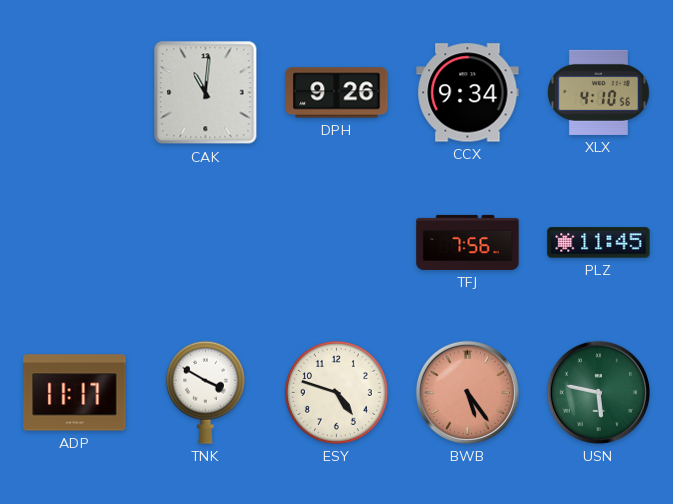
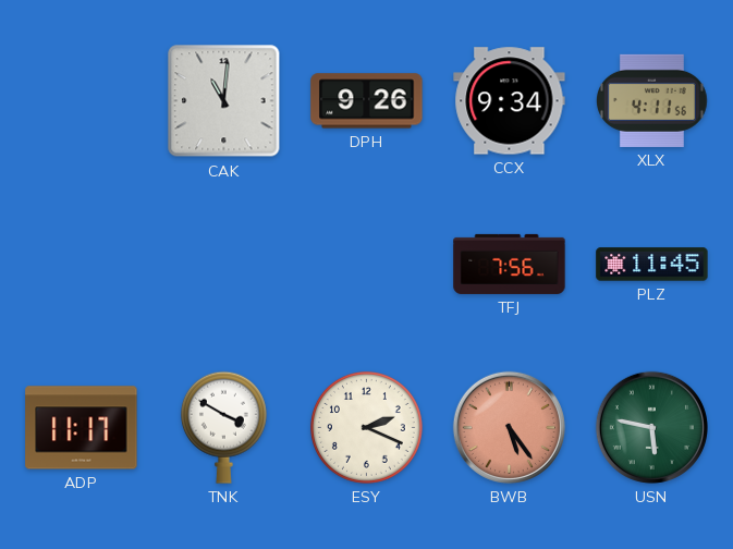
XLX: 4:10 -> 4:11
ESY: 4:48 -> 2:19
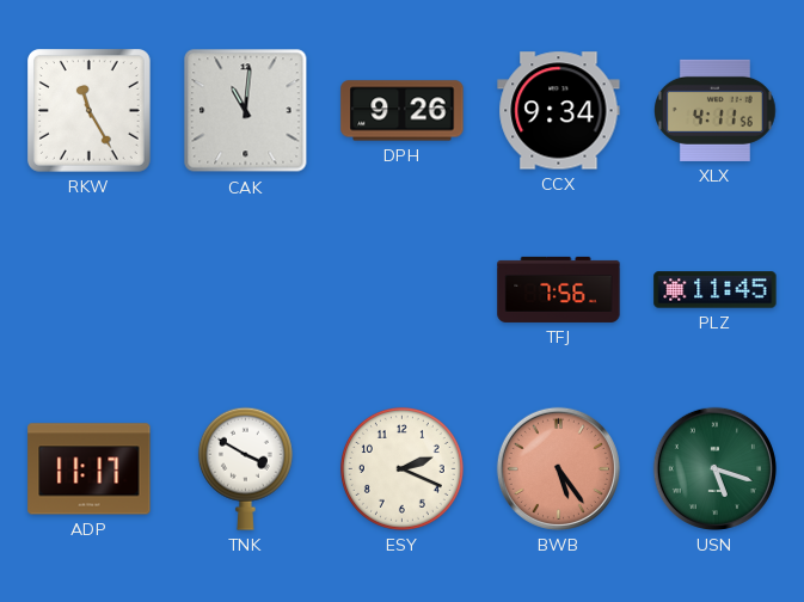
RKW: none -> 11:25
USN: 5:47 -> 5:18
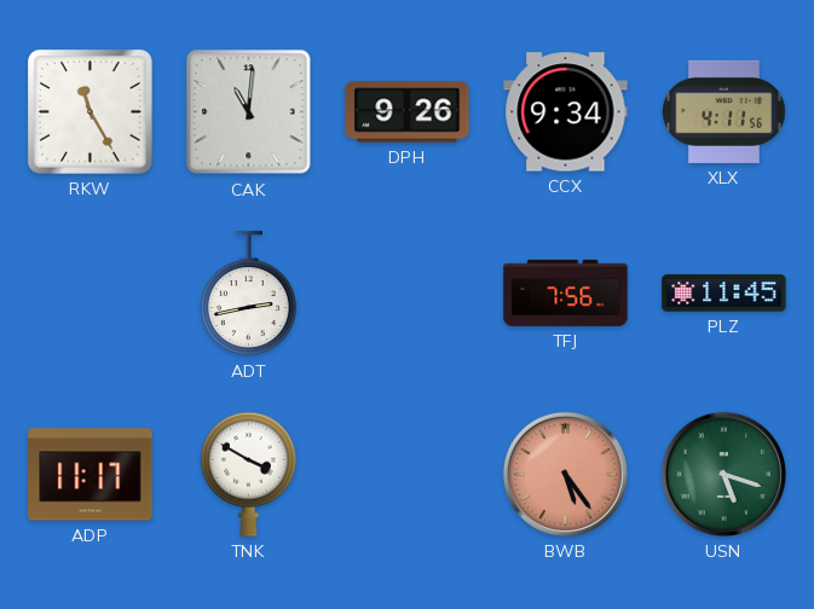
ADT: none -> 2:43
ESY: 2:19 -> none
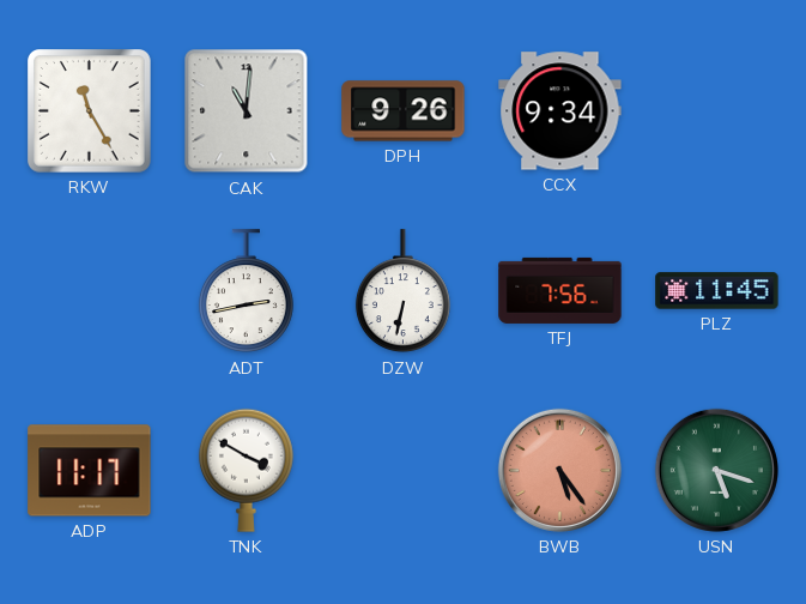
XLX: 4:11 -> none
DZW: none -> 6:32
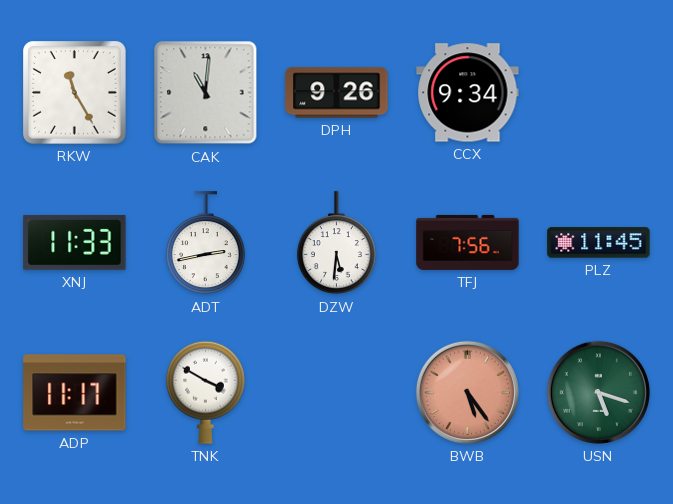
XNJ: none -> 11:33
DZW: 6:32 -> 5:31
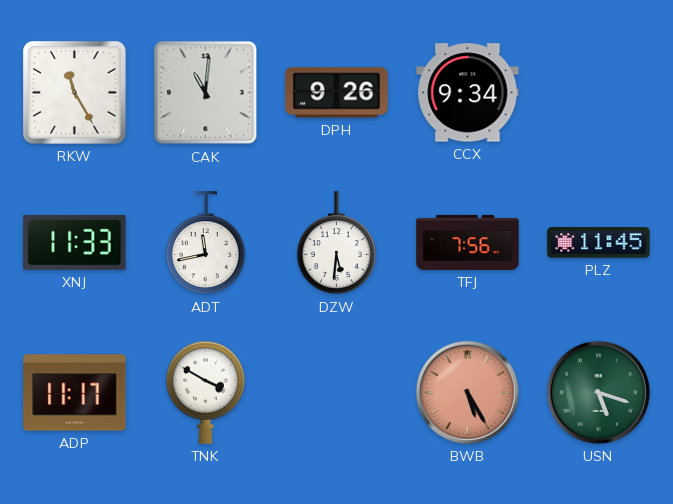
ADT: 2:43 -> 11:43
BWB: 5:24 -> 5:25
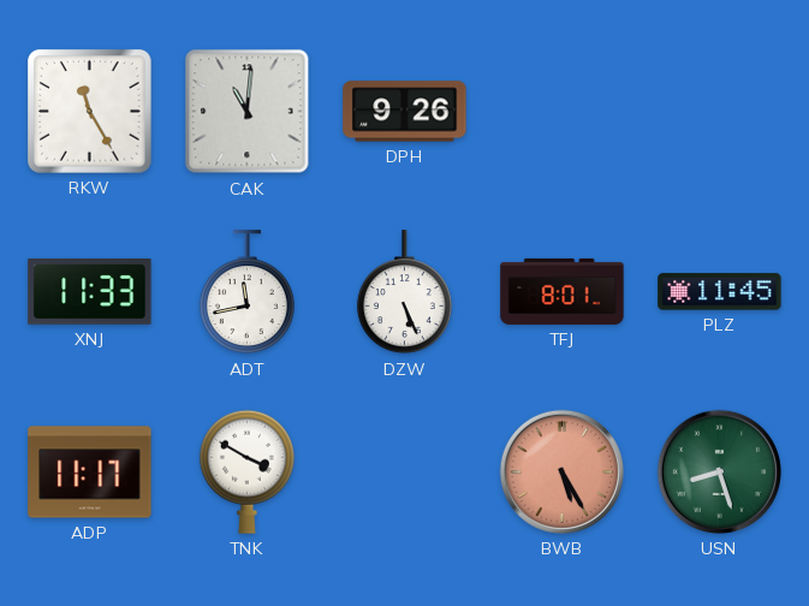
CCX: 9:34 -> none
DZW: 5:31 -> 5:26
TFJ: 7:56 -> 8:01
USN: 5:18 -> 8:27
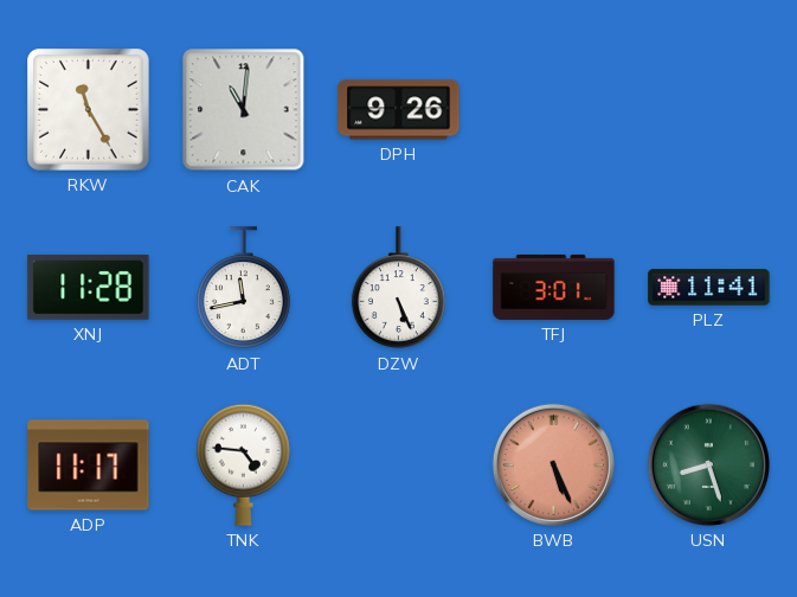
XNJ: 11:33 -> 11:28
TFJ: 8:01 -> 3:01
PLZ: 11:45 -> 11:41
TNK: 3:50 -> 4:46
BWB: 5:25 -> 5:26
